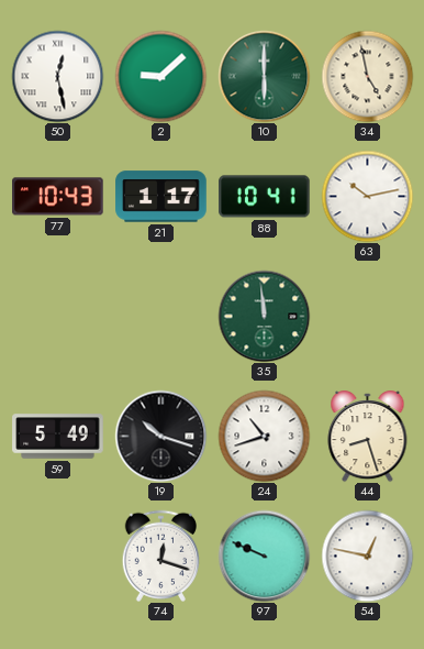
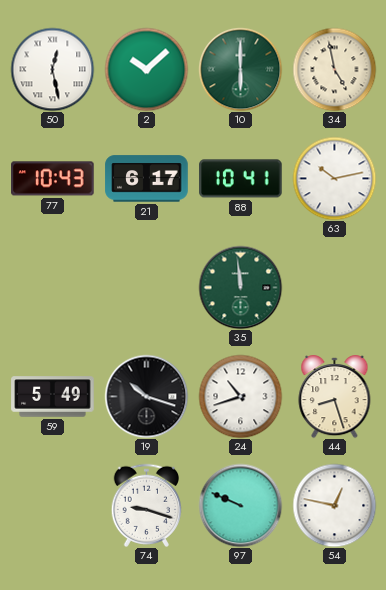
2: 9:08 -> 10:08
21: 1:17 -> 6:17
74: 12:18 -> 9:18
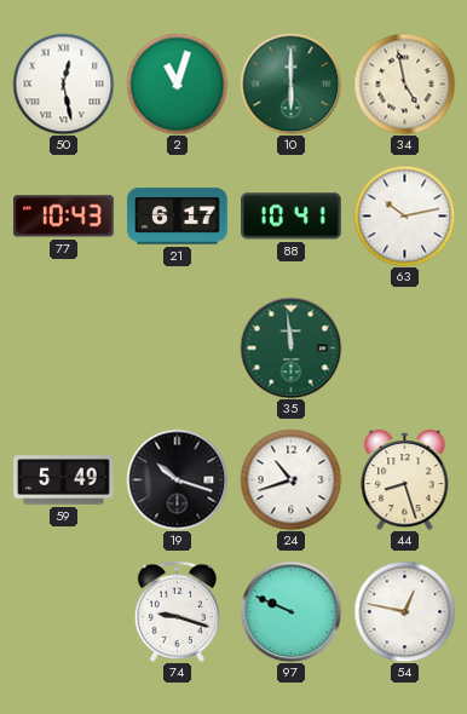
2: 10:08 -> 11:03
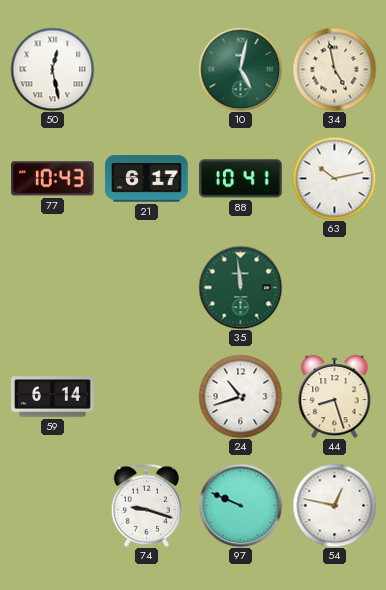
2: 11:03 -> none
10: 6:00 -> 5:02
59: 5:49 -> 6:14
19: 10:18 -> none
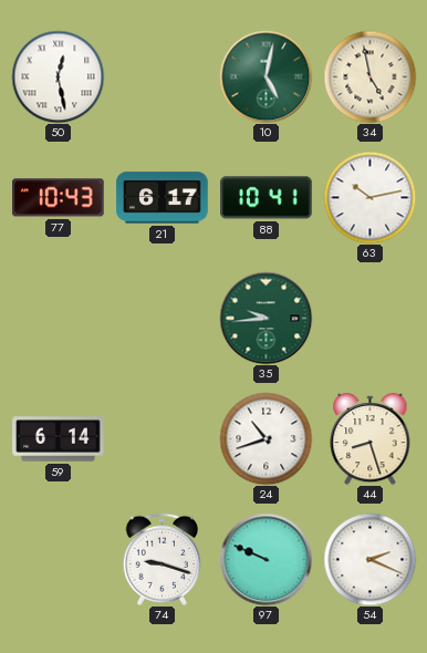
35: 11:59 -> 9:44
54: 12:47 -> 2:19
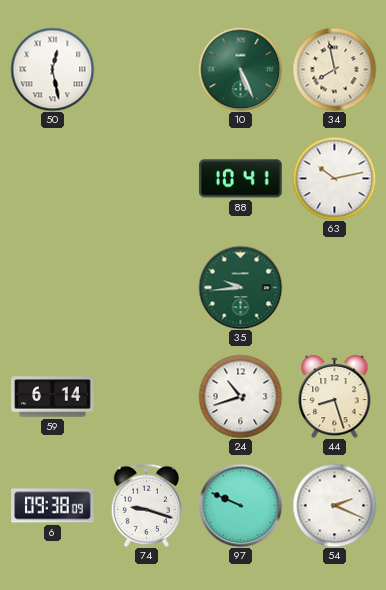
10: 5:02 -> 5:26
34: 4:58 -> 7:58
77: 10:43 -> none
21: 6:17 -> none
6: none -> 09:38
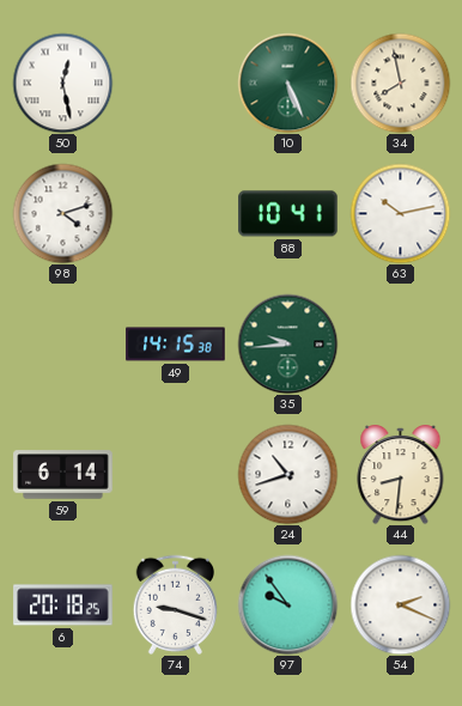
98: none -> 4:12
49: none -> 14:15
44: 8:27 -> 8:31
6: 09:38 -> 20:18
97: 9:49 -> 9:54
